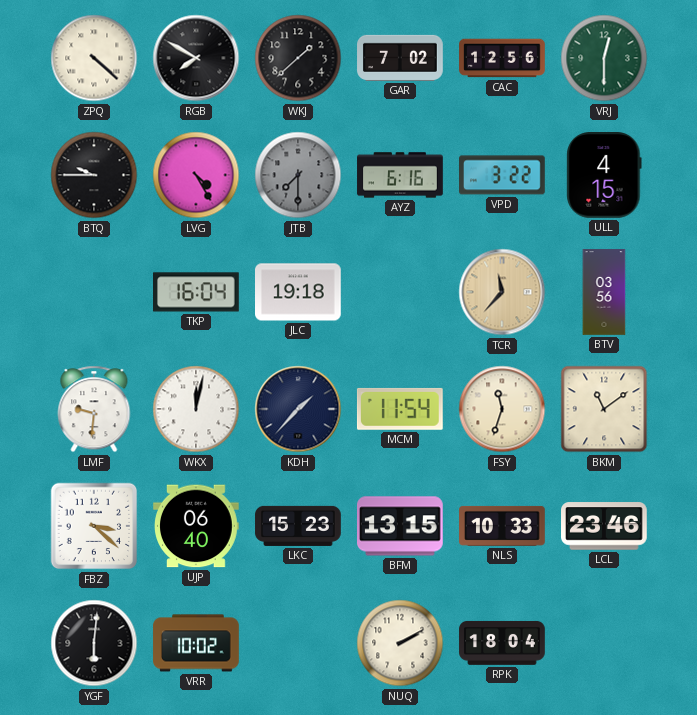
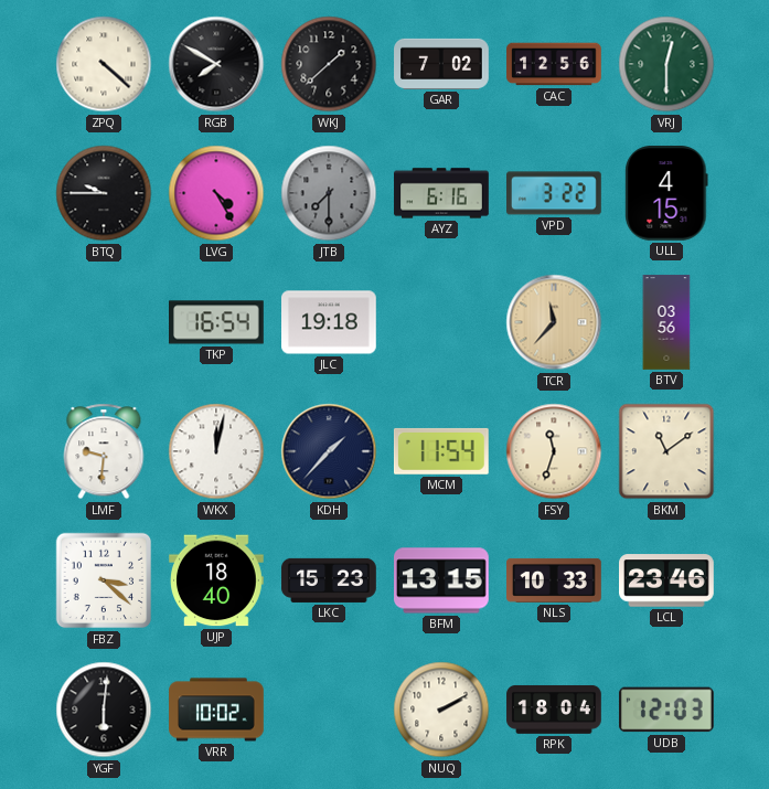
TKP: 16:04 -> 16:54
UJP: 06:40 -> 18:40
UDB: none -> 12:03
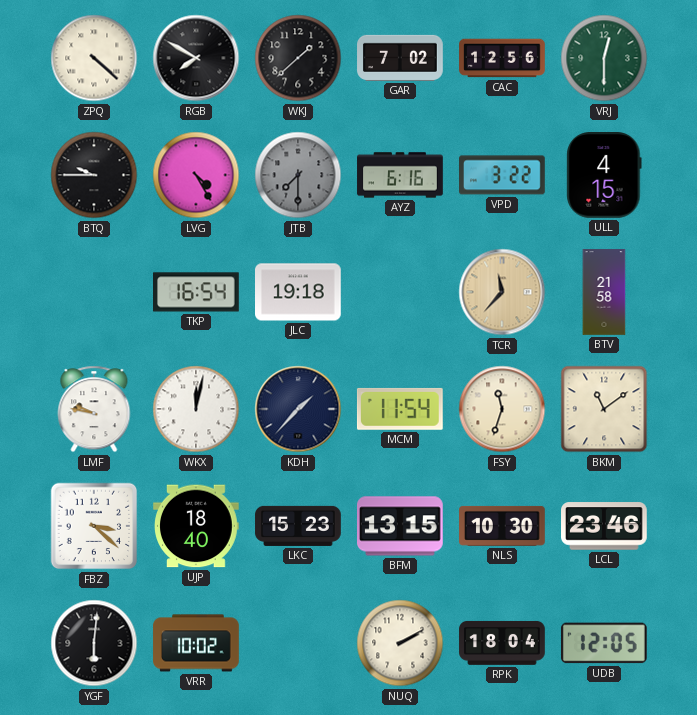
BTV: 03:56 -> 21:58
LMF: 9:31 -> 9:47
NLS: 10:33 -> 10:30
UDB: 12:03 -> 12:05
